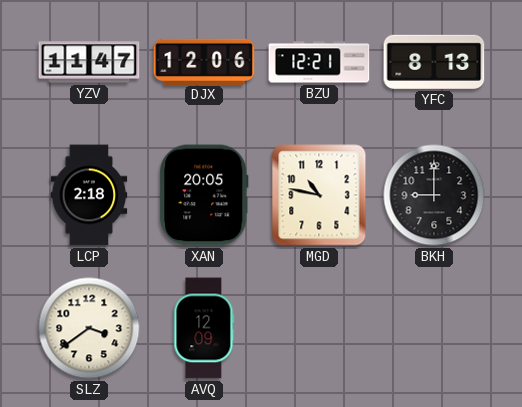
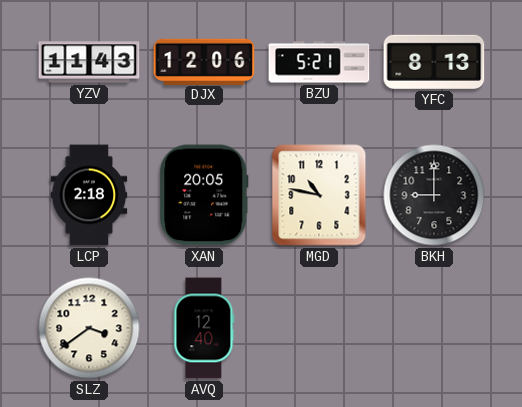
YZV: 11:47 -> 11:43
BZU: 12:21 -> 5:21
AVQ: 12:09 -> 12:40
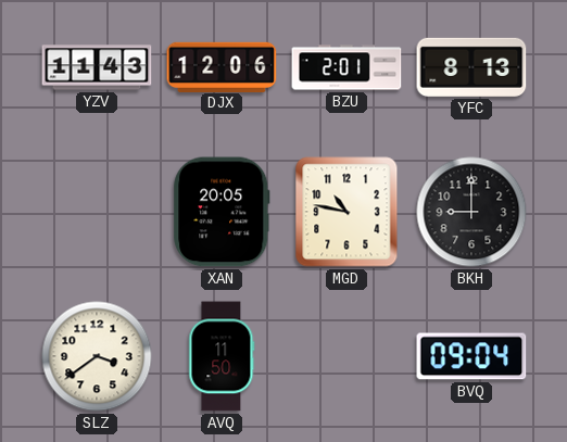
BZU: 5:21 -> 2:01
LCP: 2:18 -> none
AVQ: 12:40 -> 11:50
BVQ: none -> 09:04
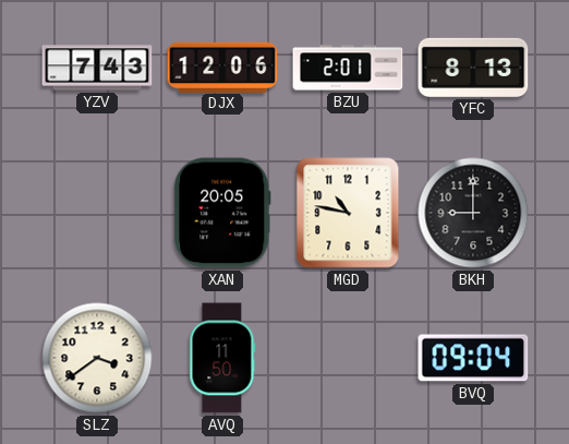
YZV: 11:43 -> 7:43
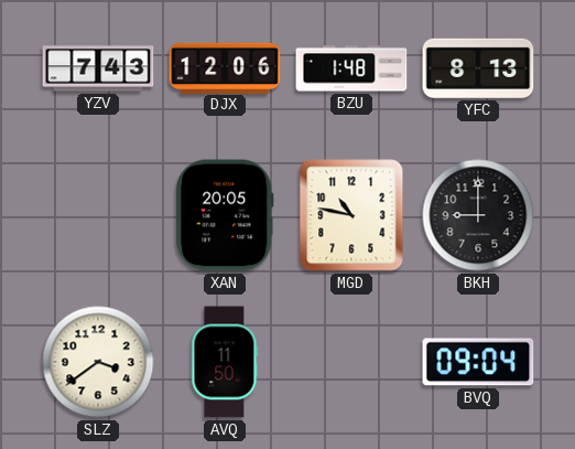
BZU: 2:01 -> 1:48
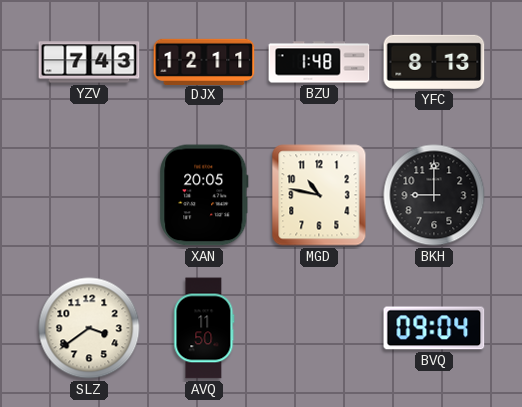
DJX: 12:06 -> 12:11
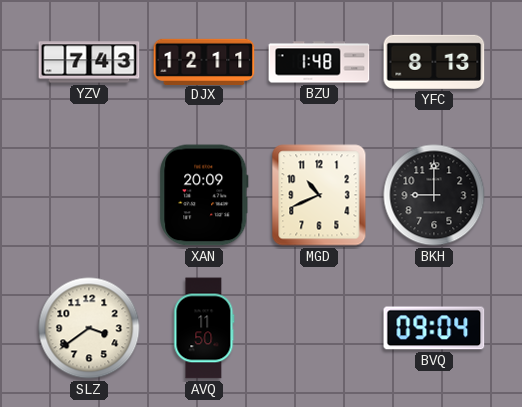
XAN: 20:05 -> 20:09
MGD: 10:47 -> 10:41
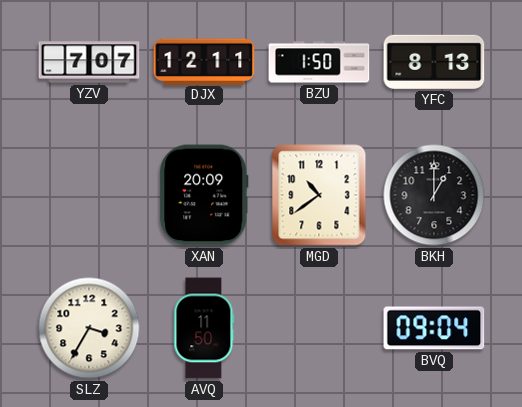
YZV: 7:43 -> 7:07
BZU: 1:48 -> 1:50
MGD: 10:41 -> 10:39
BKH: 9:00 -> 1:00
SLZ: 3:39 -> 3:35
